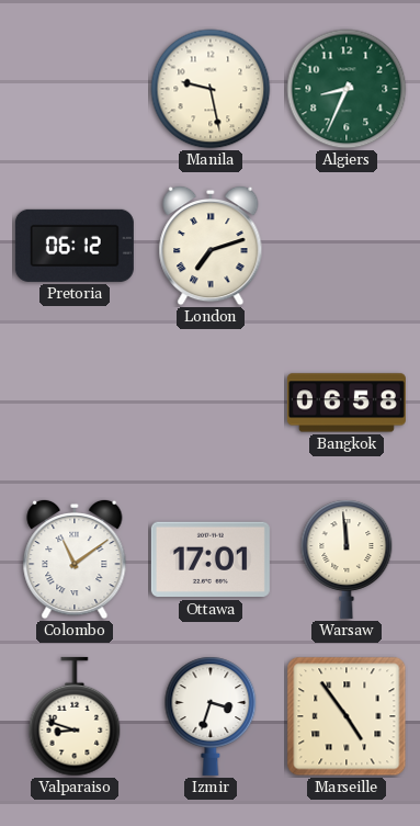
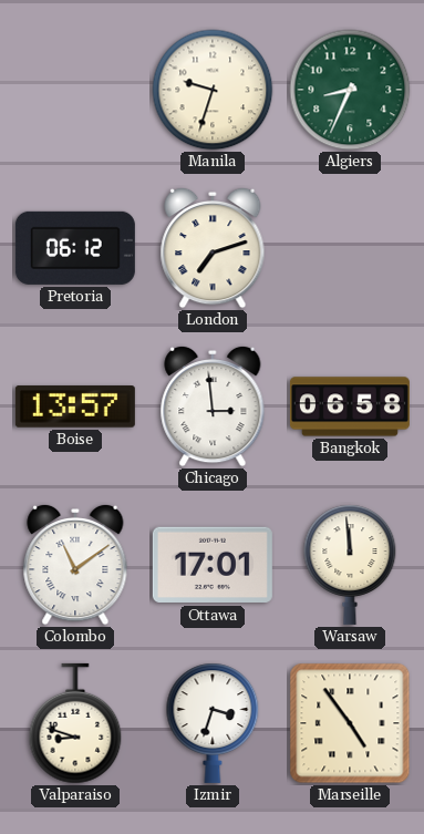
Manila: 9:28 -> 9:33
Boise: none -> 13:57
Chicago: none -> 2:59
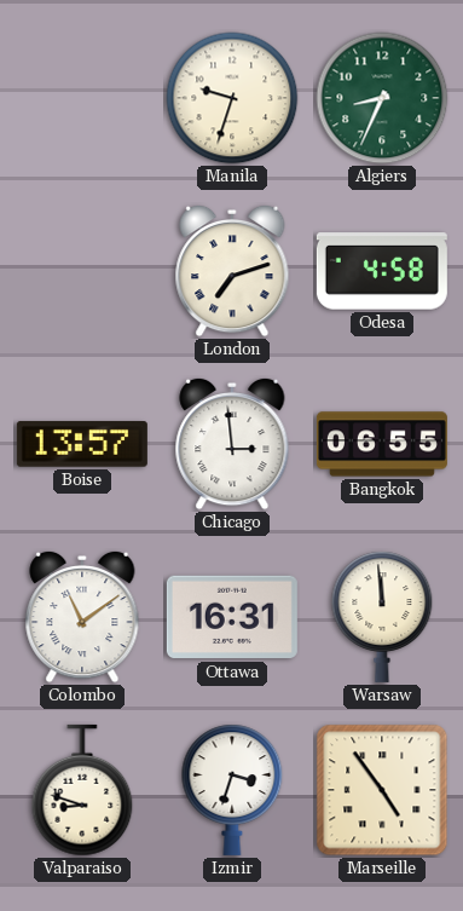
Pretoria: 06:12 -> none
Odesa: none -> 4:58
Bangkok: 06:58 -> 06:55
Ottawa: 17:01 -> 16:31
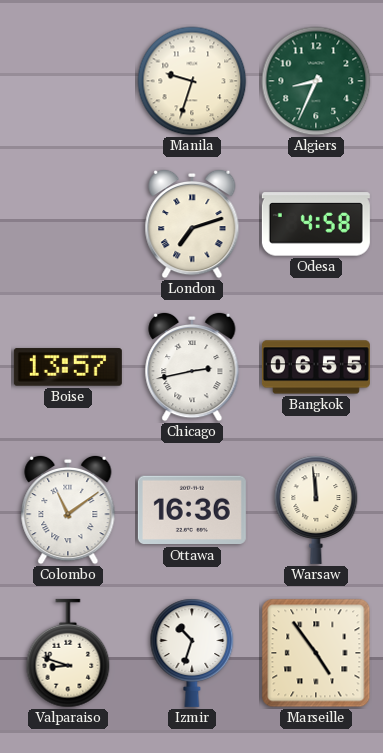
Chicago: 2:59 -> 2:43
Ottawa: 16:31 -> 16:36
Izmir: 3:33 -> 10:33
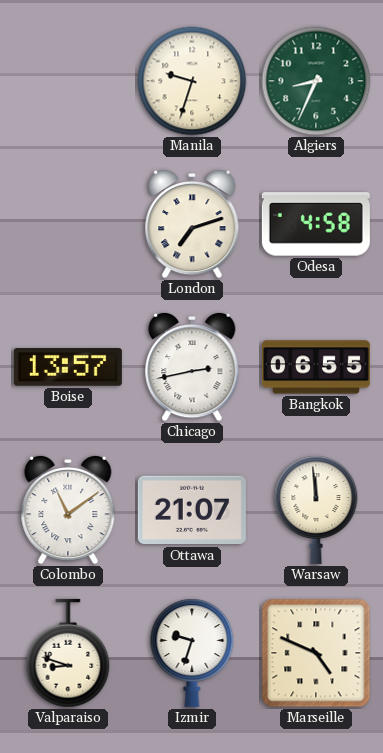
Ottawa: 16:36 -> 21:07
Izmir: 10:33 -> 9:33
Marseille: 4:54 -> 4:49
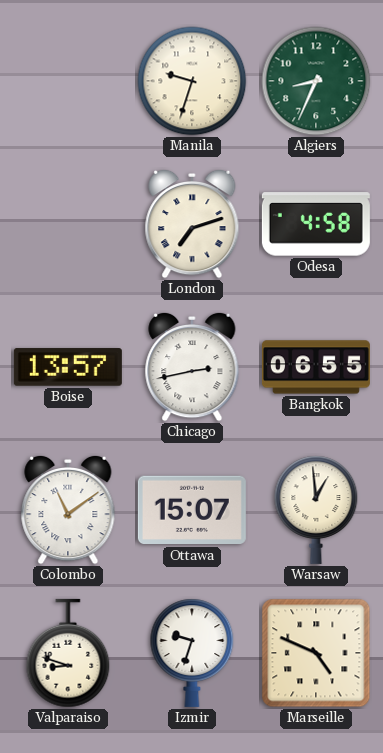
Ottawa: 21:07 -> 15:07
Warsaw: 11:59 -> 12:59
